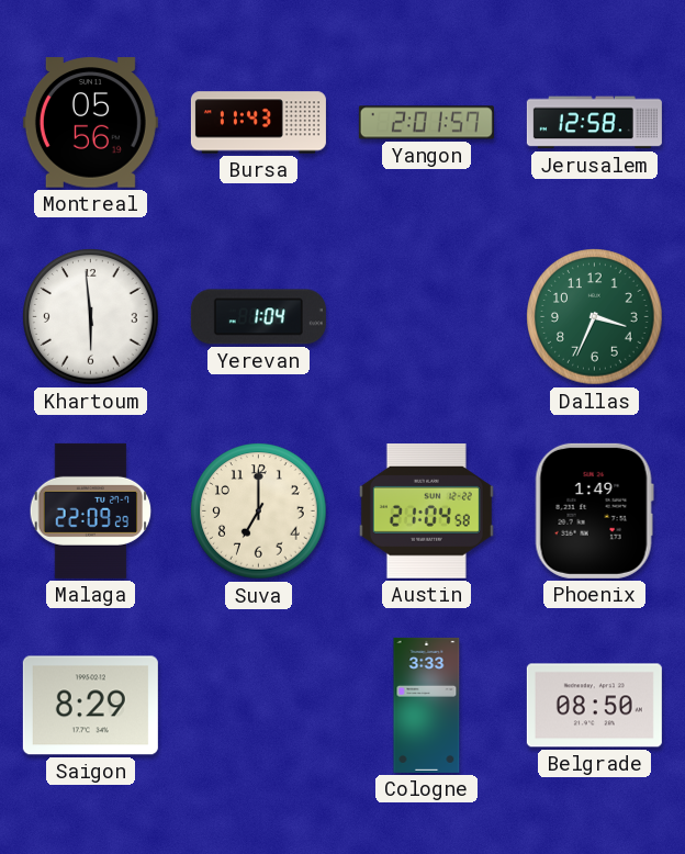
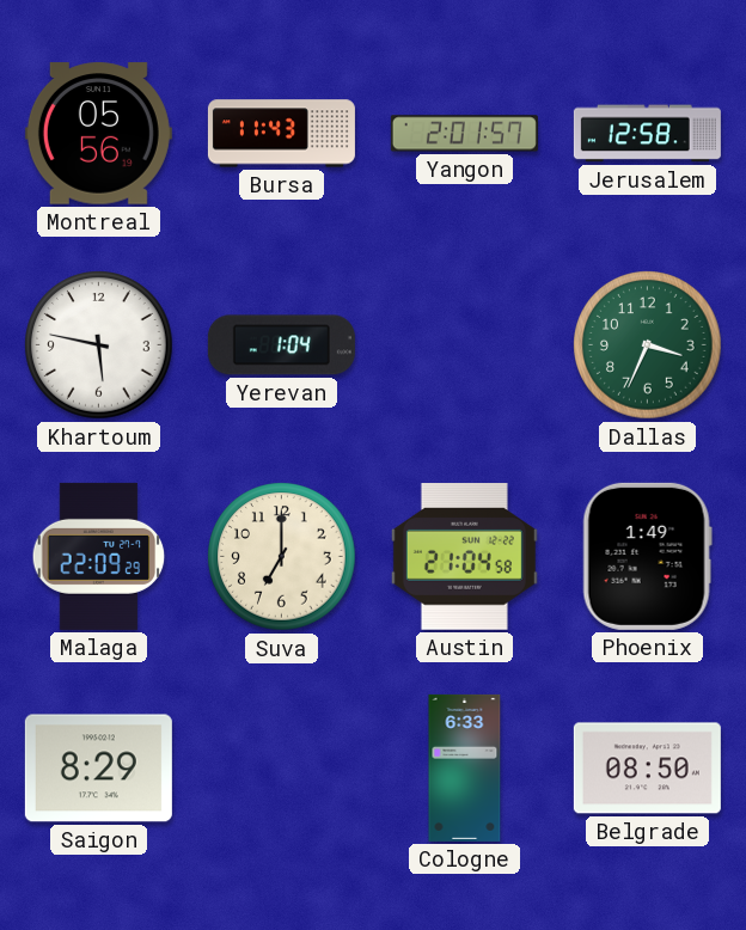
Khartoum: 5:59 -> 5:47
Cologne: 3:33 -> 6:33
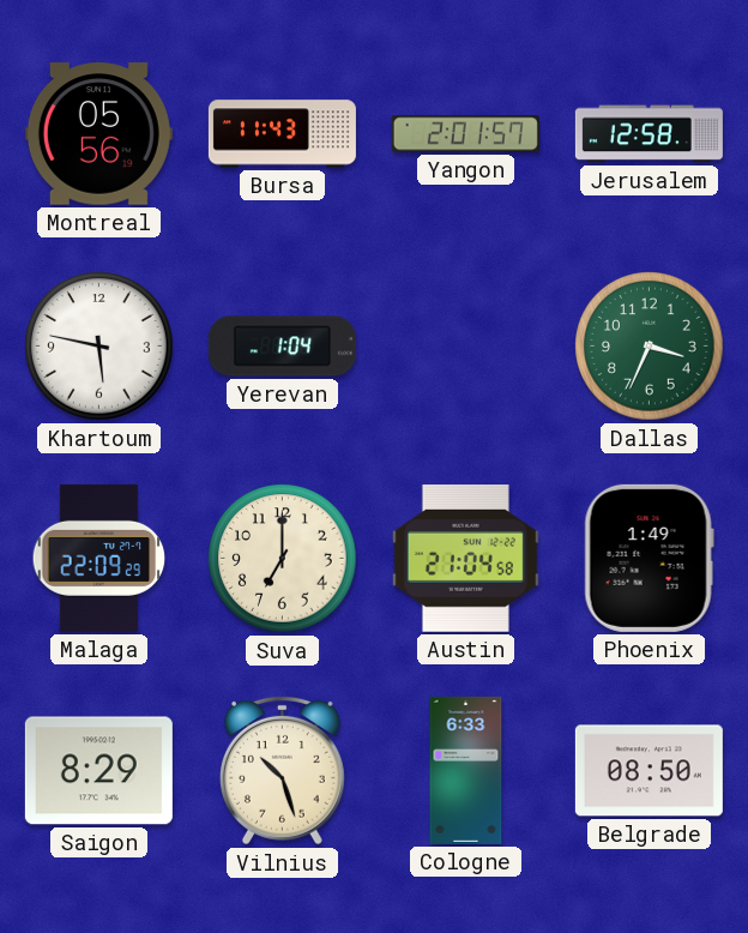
Vilnius: none -> 10:27
